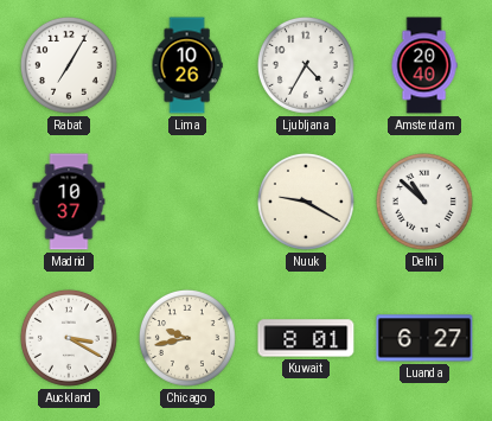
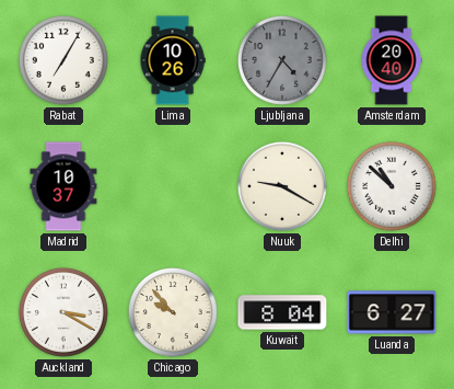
Ljubljana dial: white -> grey
Chicago: 9:43 -> 9:53
Kuwait: 8:01 -> 8:04
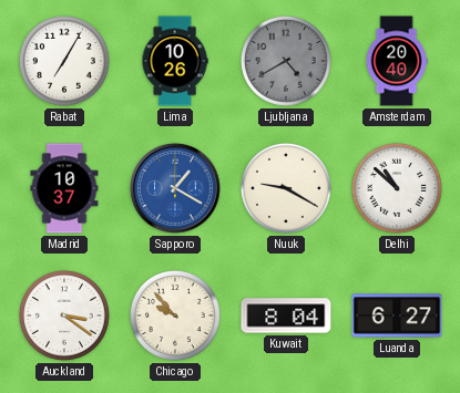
Ljubljana: 4:35 -> 4:40
Sapporo: none -> 1:20
Auckland: 3:20 -> 3:21
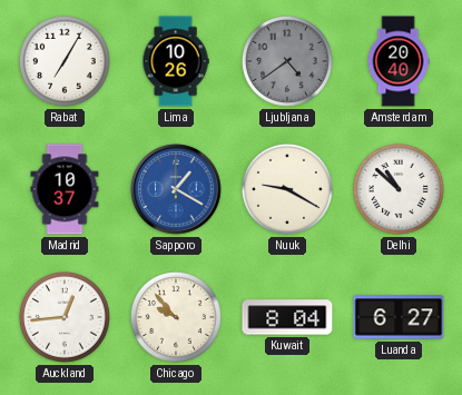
Ljubljana: 4:40 -> 4:39
Auckland: 3:21 -> 12:44
